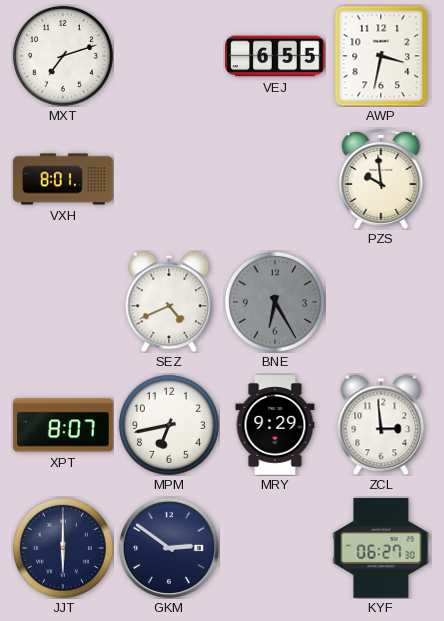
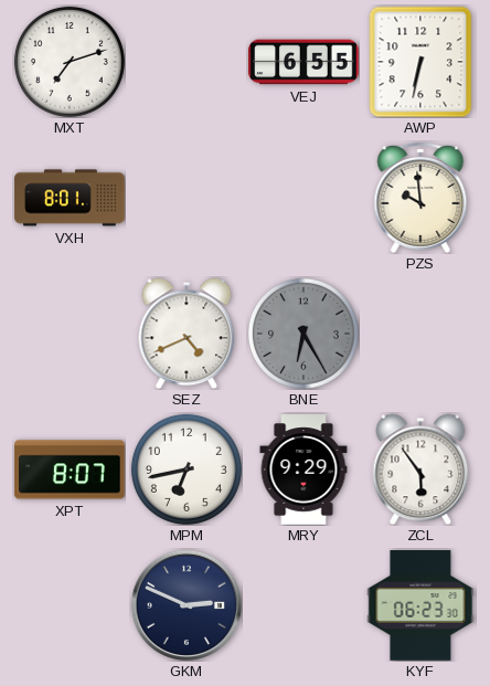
AWP: 3:32 -> 6:32
ZCL: 2:59 -> 5:54
JJT: 6:00 -> none
GKM: 2:51 -> 2:49
KYF: 06:27 -> 06:23
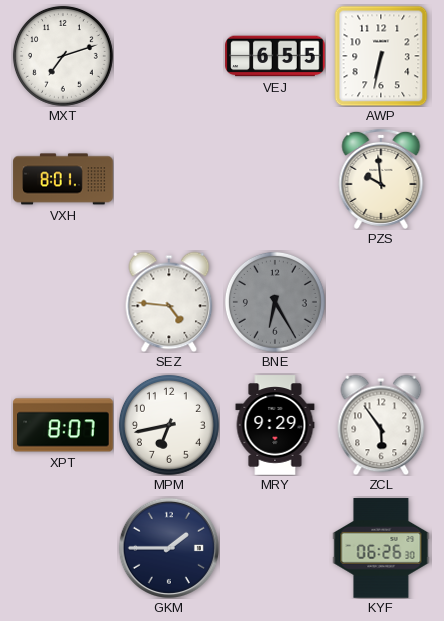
SEZ: 4:41 -> 4:46
GKM: 2:49 -> 1:45
KYF: 06:23 -> 06:26
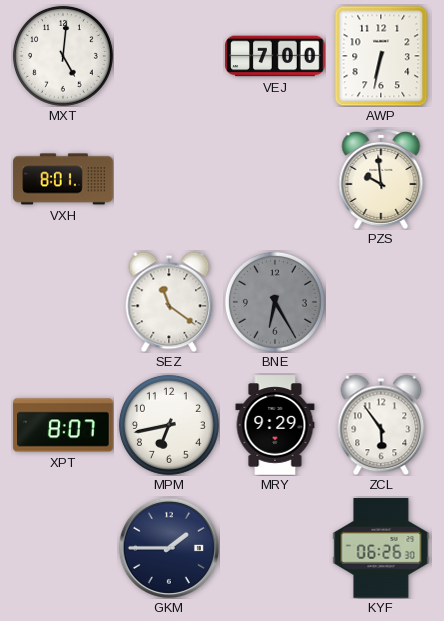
MXT: 7:12 -> 5:01
VEJ: 6:55 -> 7:00
SEZ: 4:46 -> 11:21
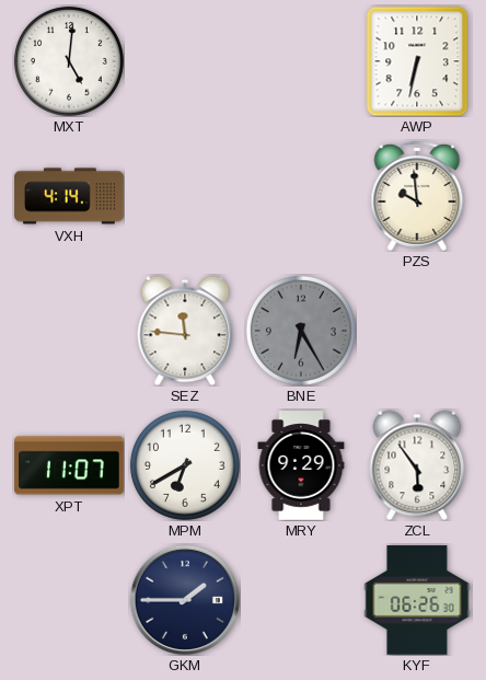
VEJ: 7:00 -> none
VXH: 8:01 -> 4:14
SEZ: 11:21 -> 11:46
XPT: 8:07 -> 11:07
MPM: 6:43 -> 6:40
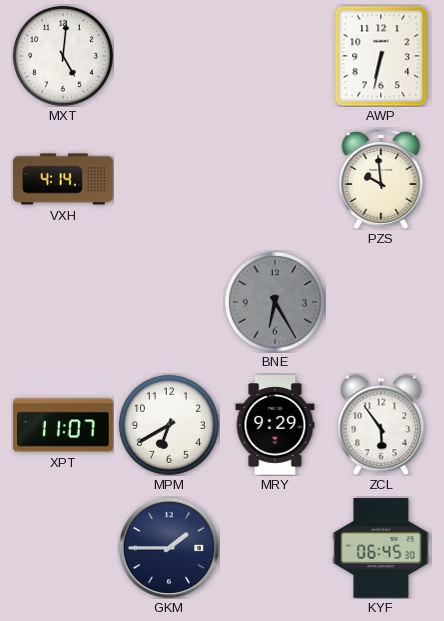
SEZ: 11:46 -> none
KYF: 06:26 -> 06:45
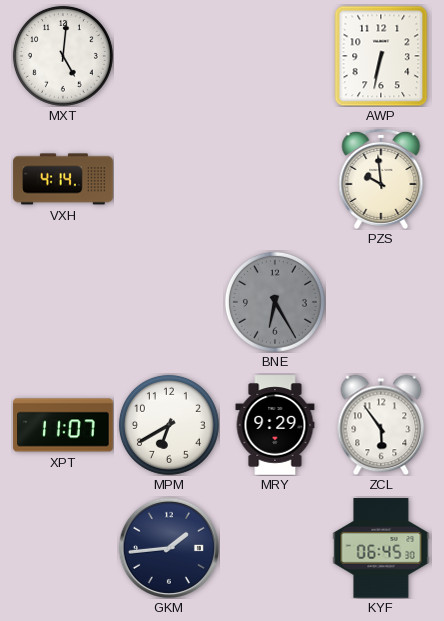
GKM: 1:45 -> 1:44
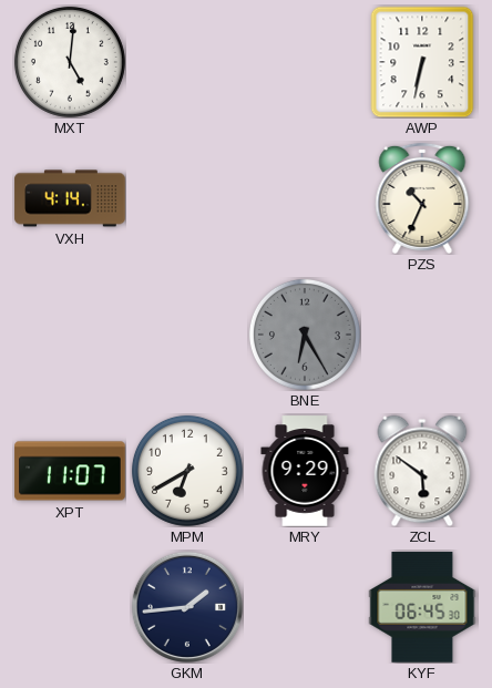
PZS: 9:59 -> 10:34
ZCL: 5:54 -> 5:51
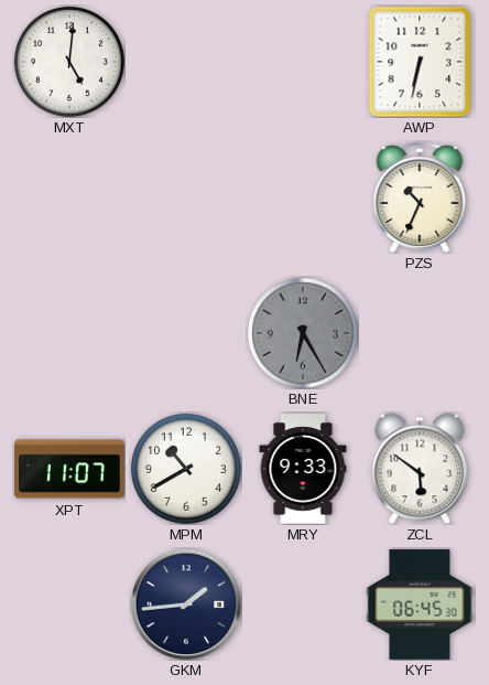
VXH: 4:14 -> none
MPM: 6:40 -> 10:40
MRY: 9:29 -> 9:33
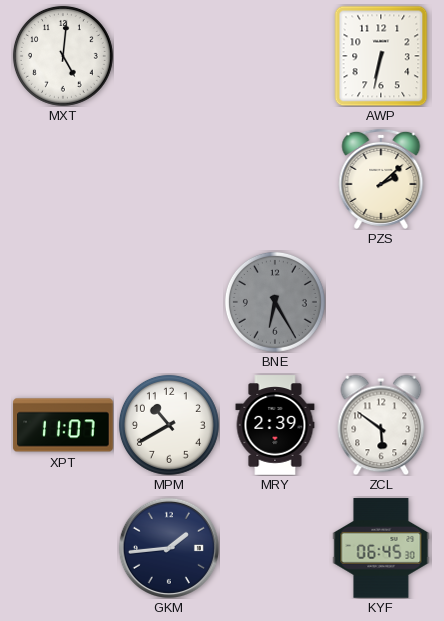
PZS: 10:34 -> 2:08
MRY: 9:33 -> 2:39
